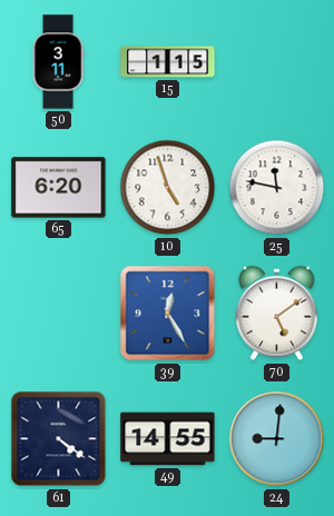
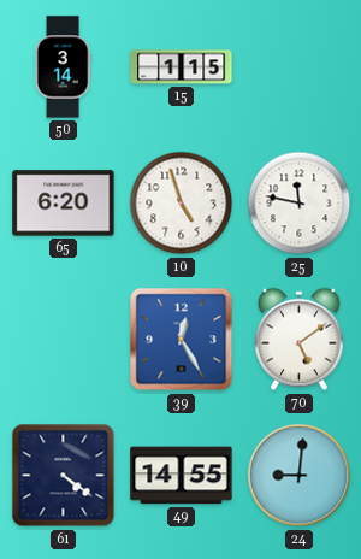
50: 3:11 -> 3:14
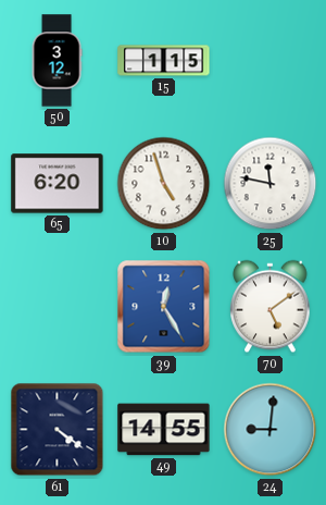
50: 3:14 -> 3:12
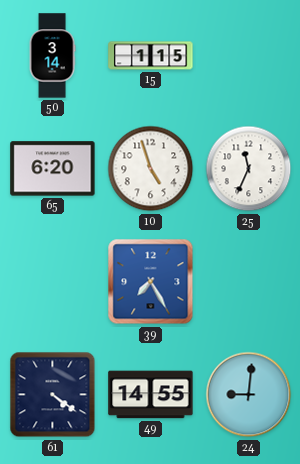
50: 3:12 -> 3:14
25: 11:47 -> 11:34
39: 12:25 -> 7:25
70: 5:09 -> none
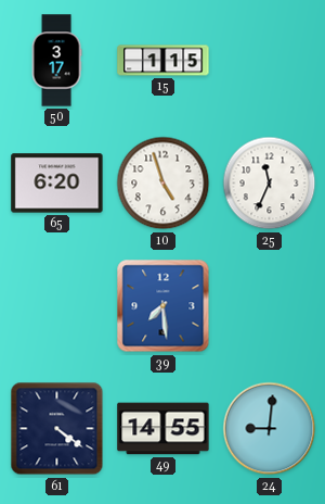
50: 3:14 -> 3:17
39: 7:25 -> 7:29
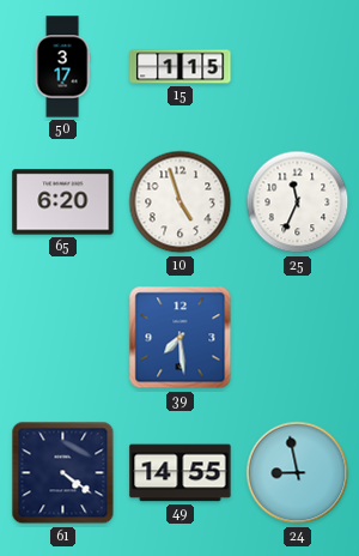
24: 9:01 -> 8:58
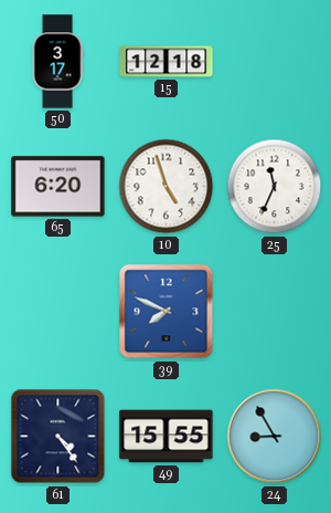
15: 1:15 -> 12:18
39: 7:29 -> 7:49
61: 4:21 -> 4:24
49: 14:55 -> 15:55
24: 8:58 -> 8:55
